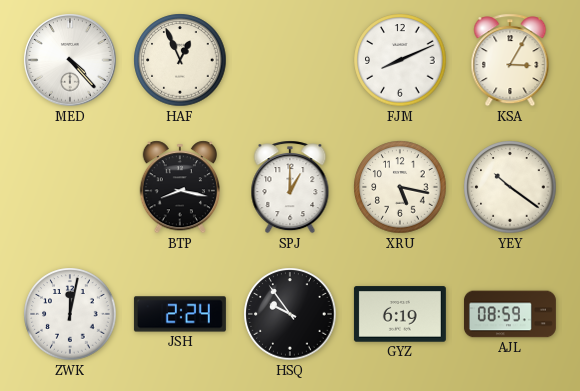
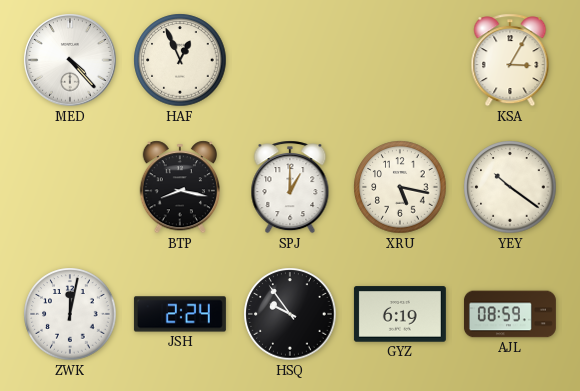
FJM: 8:11 -> none
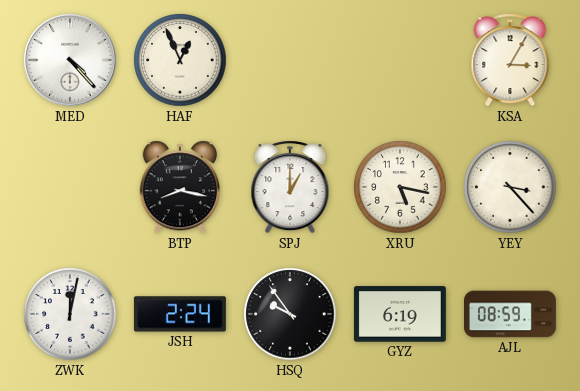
YEY: 10:21 -> 3:23
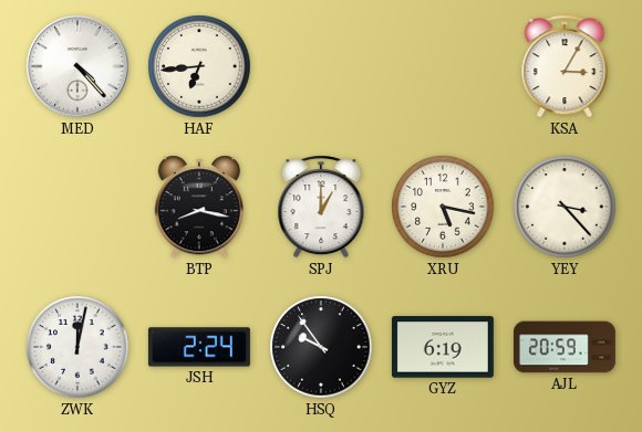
HAF: 12:56 -> 6:44
AJL: 08:59 -> 20:59
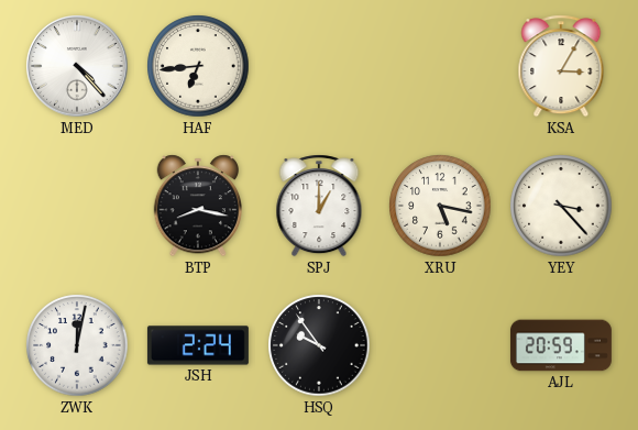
GYZ: 6:19 -> none
